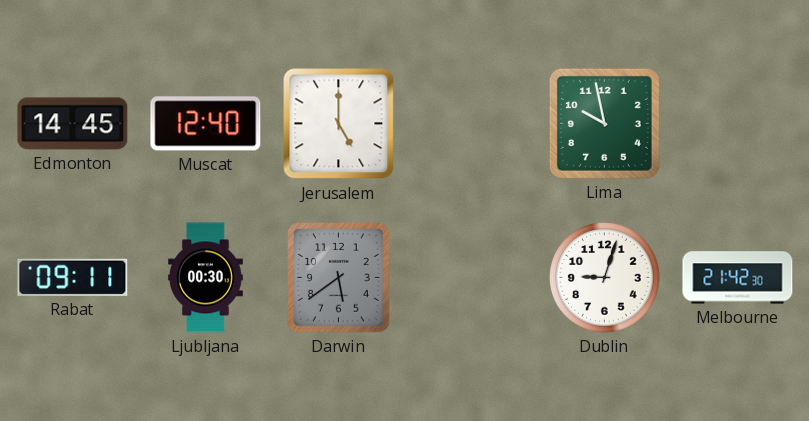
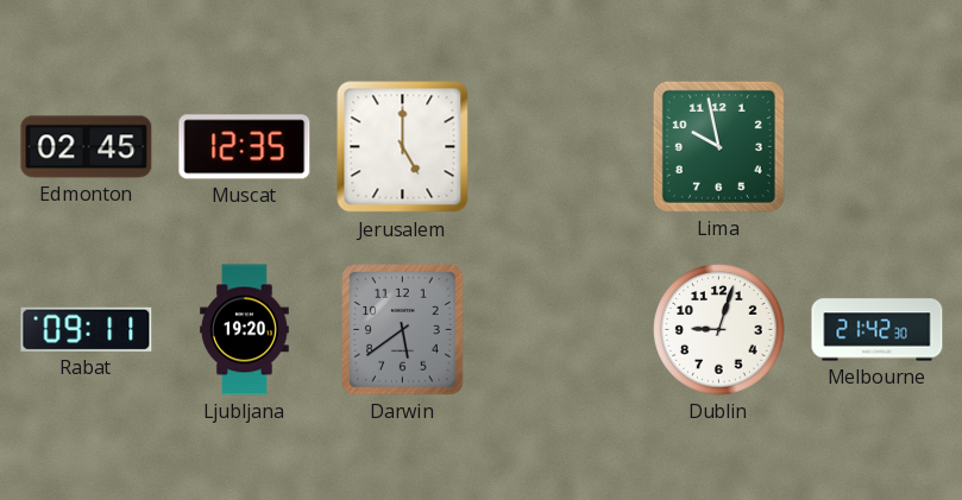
Edmonton: 14:45 -> 02:45
Muscat: 12:40 -> 12:35
Ljubljana: 00:30 -> 19:20
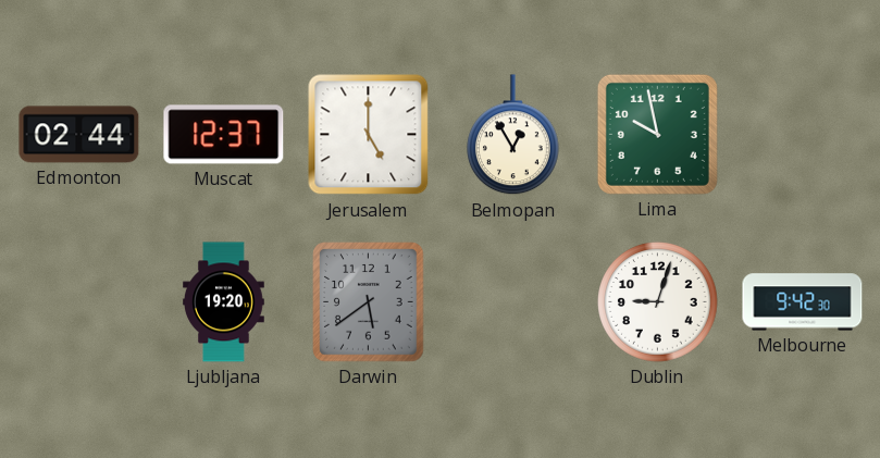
Edmonton: 02:45 -> 02:44
Muscat: 12:35 -> 12:37
Belmopan: none -> 12:55
Rabat: 09:11 -> none
Melbourne: 21:42 -> 9:42
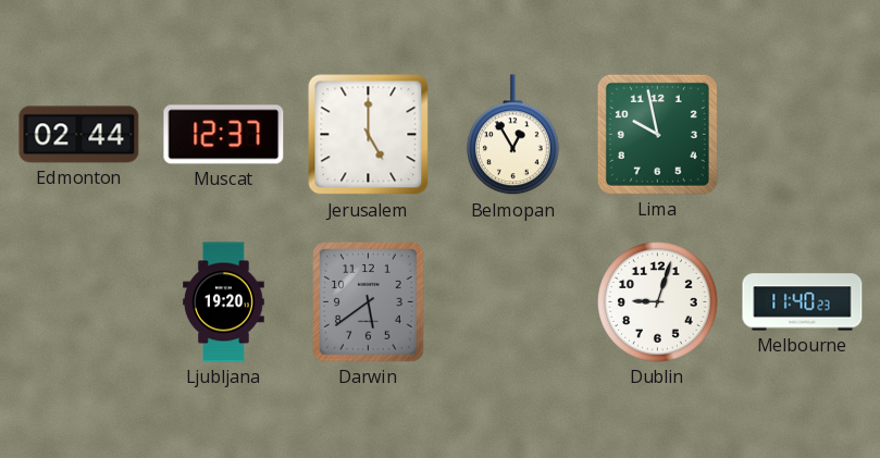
Melbourne: 9:42 -> 11:40
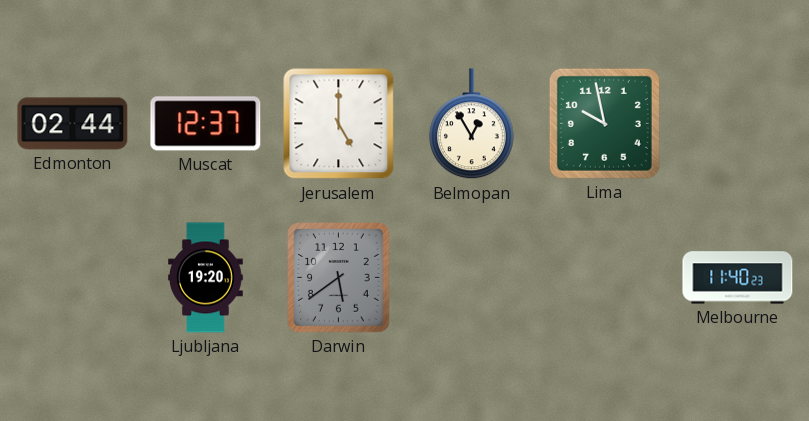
Dublin: 9:03 -> none
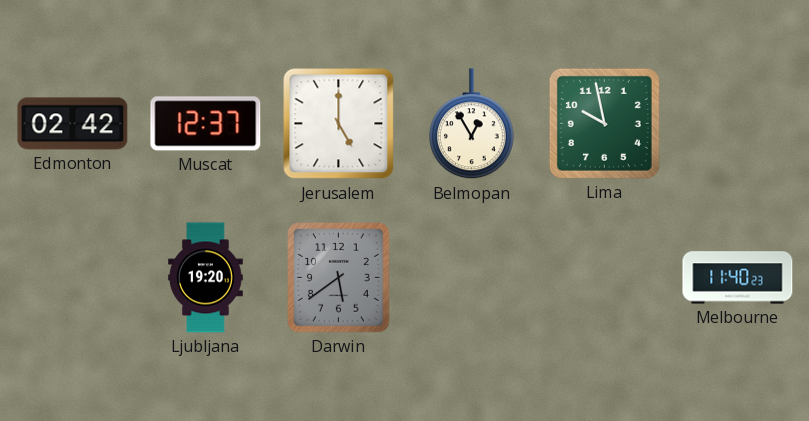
Edmonton: 02:44 -> 02:42
